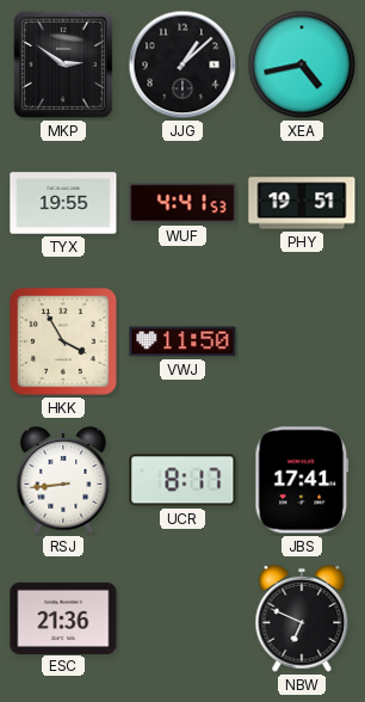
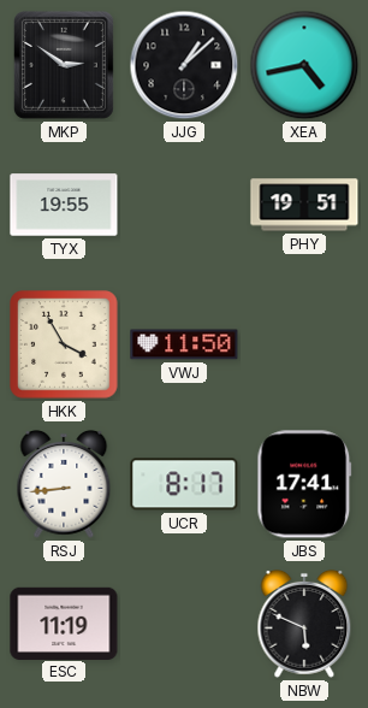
WUF: 4:41 -> none
ESC: 21:36 -> 11:19
NBW: 6:49 -> 5:49
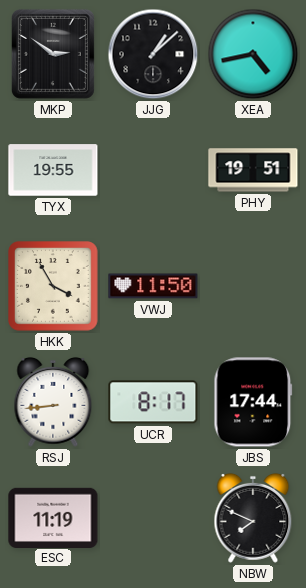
JBS: 17:41 -> 17:44
NBW: 5:49 -> 7:49
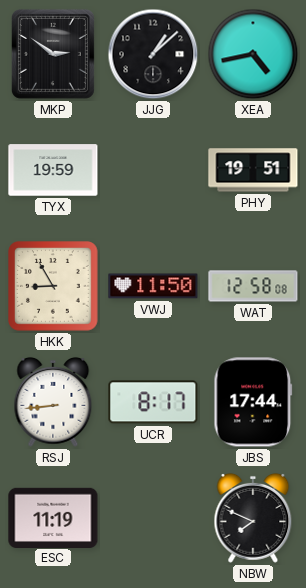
TYX: 19:55 -> 19:59
HKK: 3:55 -> 8:55
WAT: none -> 12:58
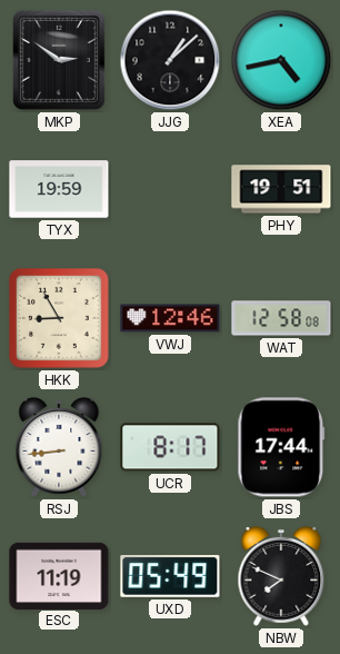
VWJ: 11:50 -> 12:46
UXD: none -> 05:49
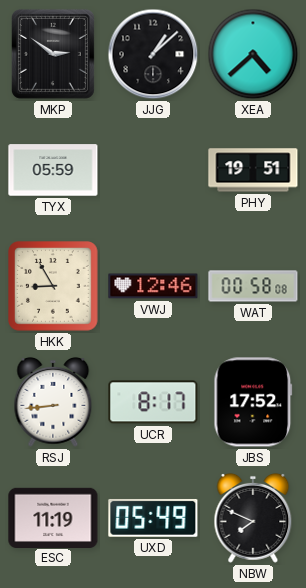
XEA: 4:43 -> 4:38
TYX: 19:59 -> 05:59
WAT: 12:58 -> 00:58
JBS: 17:44 -> 17:52
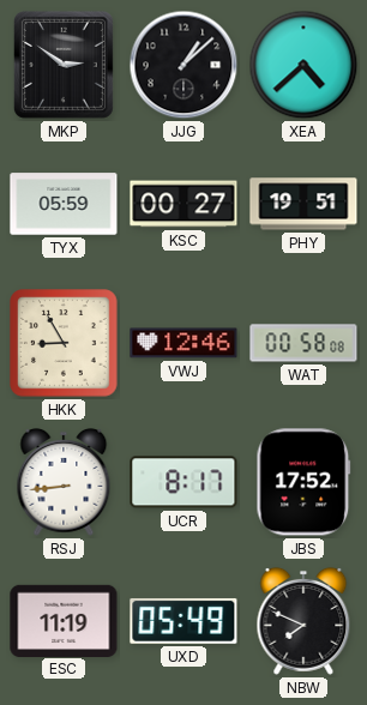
KSC: none -> 00:27
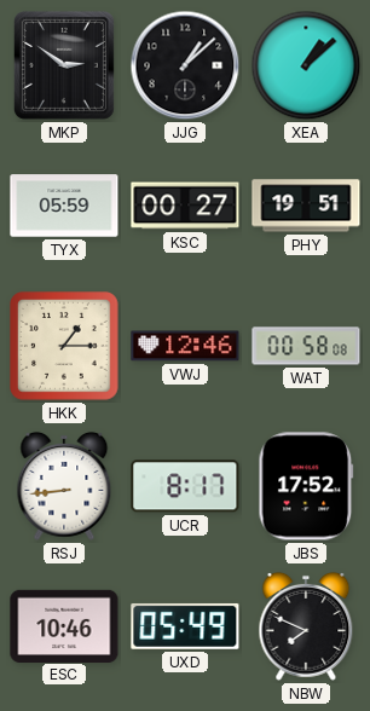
XEA: 4:38 -> 1:08
HKK: 8:55 -> 1:15
ESC: 11:19 -> 10:46
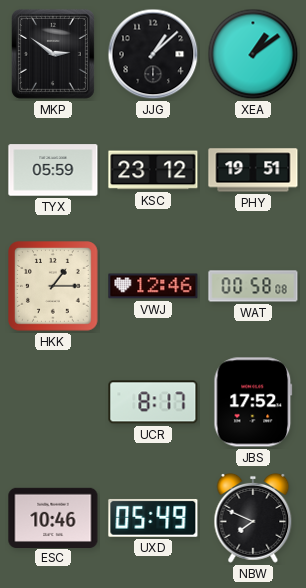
XEA: 1:08 -> 1:09
KSC: 00:27 -> 23:12
RSJ: 8:44 -> none
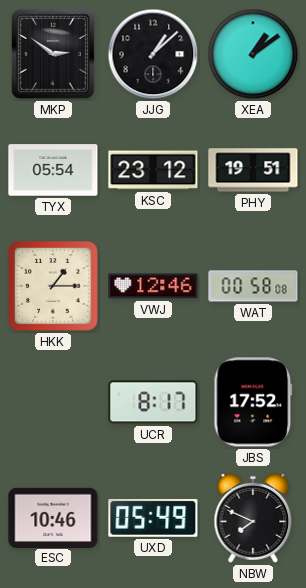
TYX: 05:59 -> 05:54
